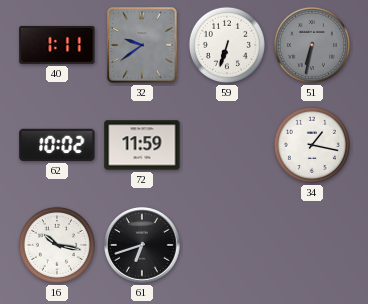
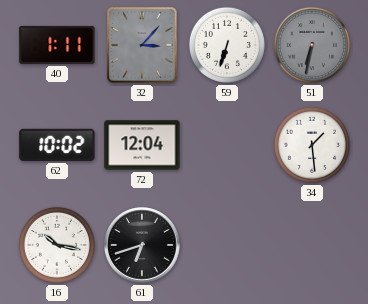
32: 9:39 -> 3:07
72: 11:59 -> 12:04
34: 1:17 -> 1:29
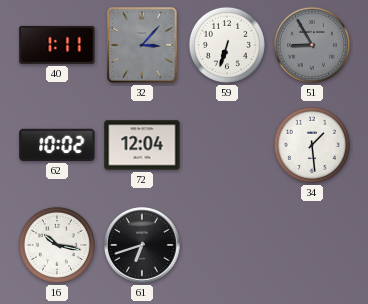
51: 6:32 -> 8:55
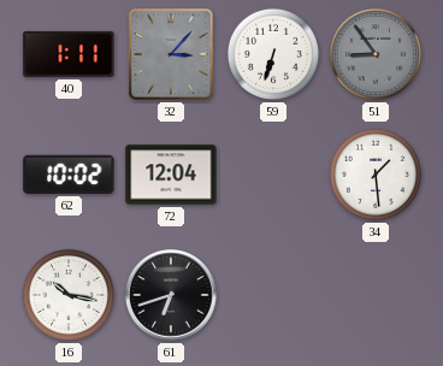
51: 8:55 -> 8:54
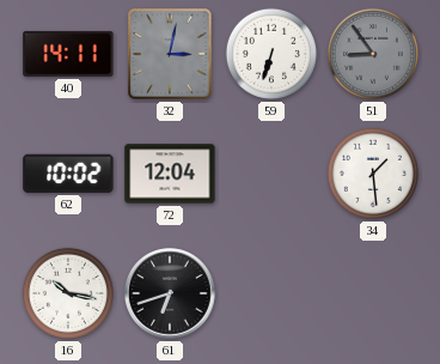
40: 1:11 -> 14:11
32: 3:07 -> 3:02
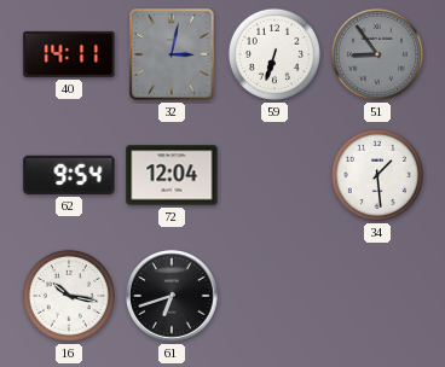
62: 10:02 -> 9:54
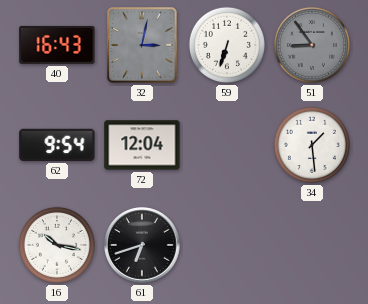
40: 14:11 -> 16:43
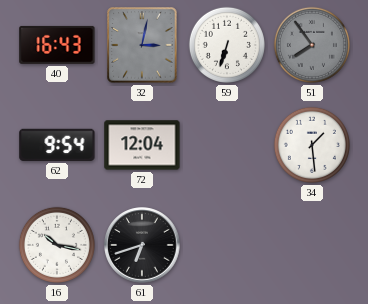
51: 8:54 -> 7:54
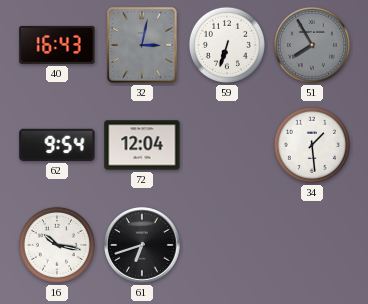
51: 7:54 -> 7:55
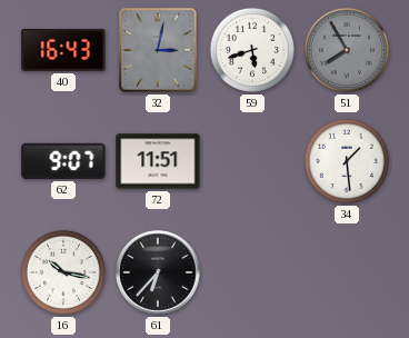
59: 6:33 -> 5:42
62: 9:54 -> 9:07
72: 12:04 -> 11:51
61: 6:42 -> 6:37
